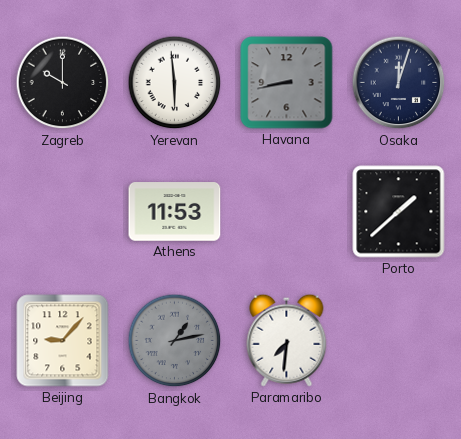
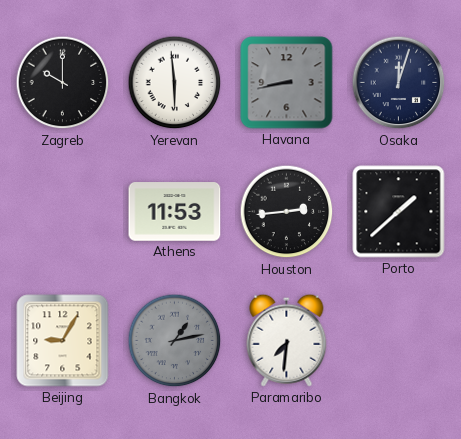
Houston: none -> 2:44
Beijing: 9:07 -> 9:05
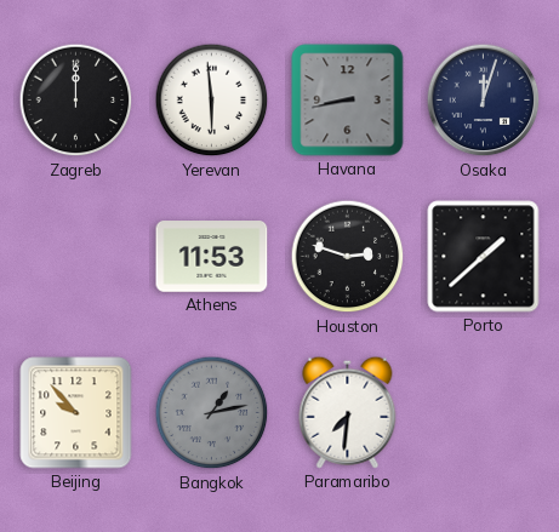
Zagreb: 10:00 -> 12:00
Houston: 2:44 -> 2:48
Beijing: 9:05 -> 9:53
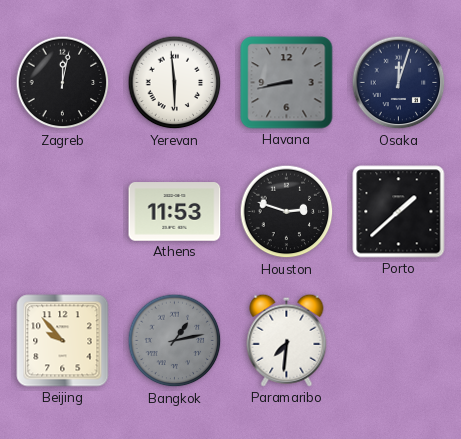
Zagreb: 12:00 -> 12:02
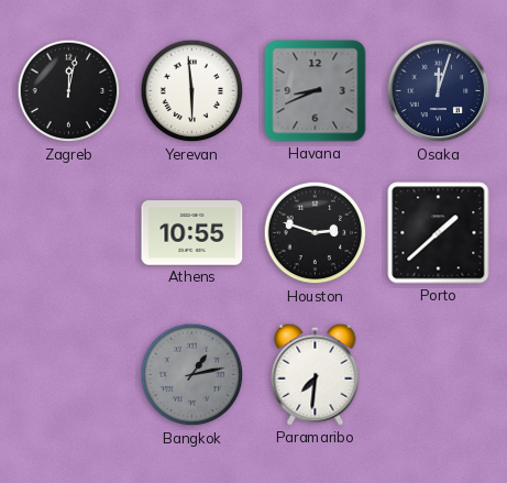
Havana: 8:43 -> 8:41
Athens: 11:53 -> 10:55
Beijing: 9:53 -> none
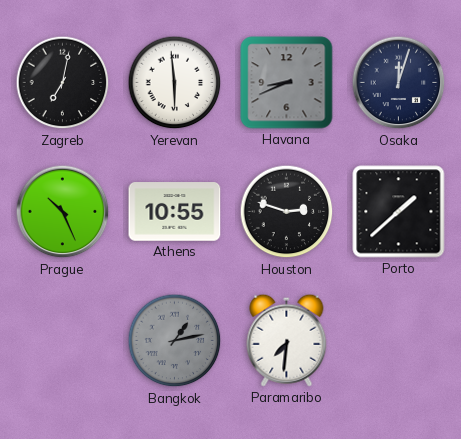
Zagreb: 12:02 -> 7:02
Prague: none -> 10:26
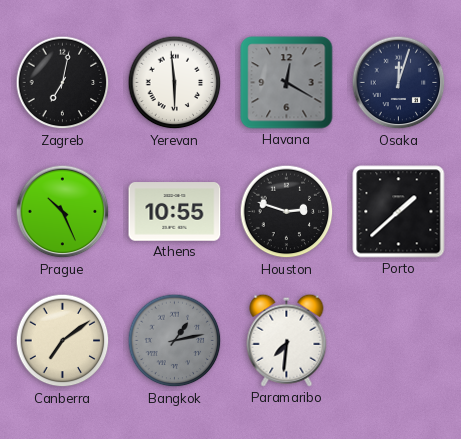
Havana: 8:41 -> 12:20
Canberra: none -> 7:09
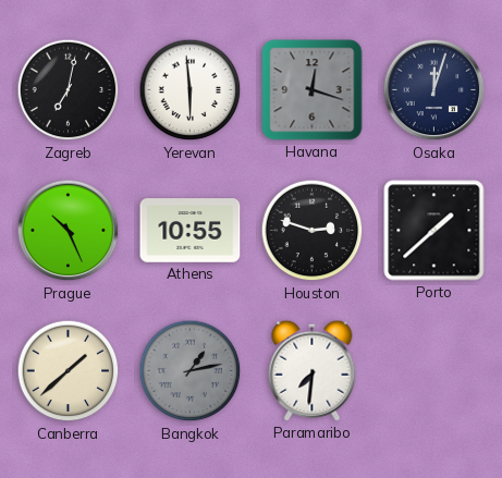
Havana: 12:20 -> 12:18
Canberra: 7:09 -> 1:38
